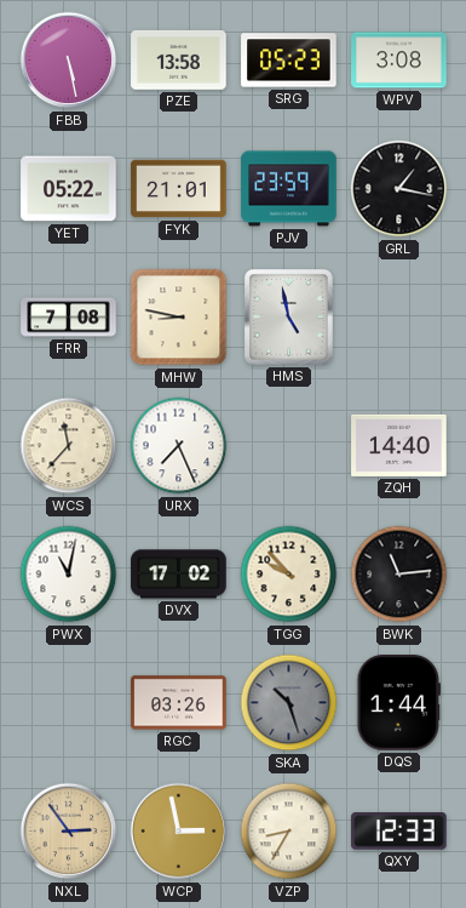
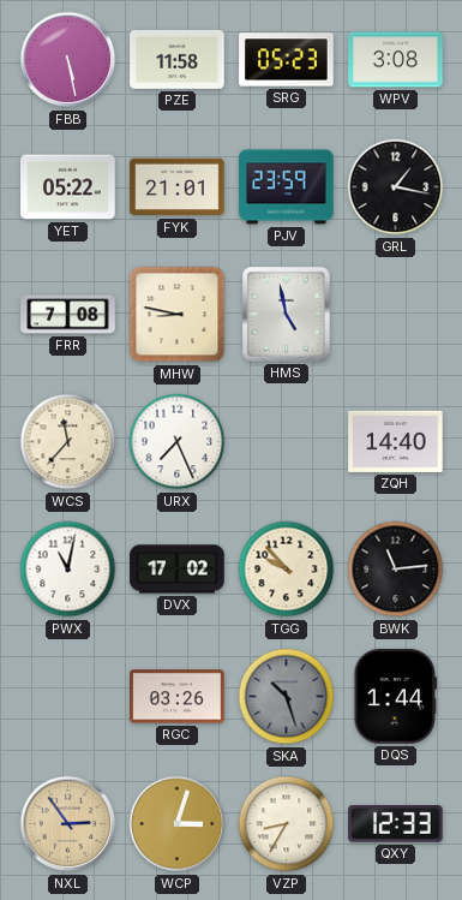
PZE: 13:58 -> 11:58
WCP: 2:58 -> 3:03
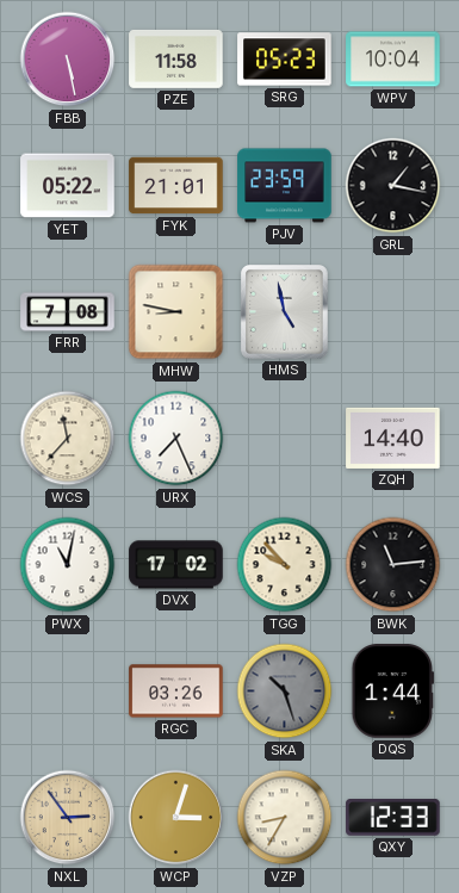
WPV: 3:08 -> 10:04
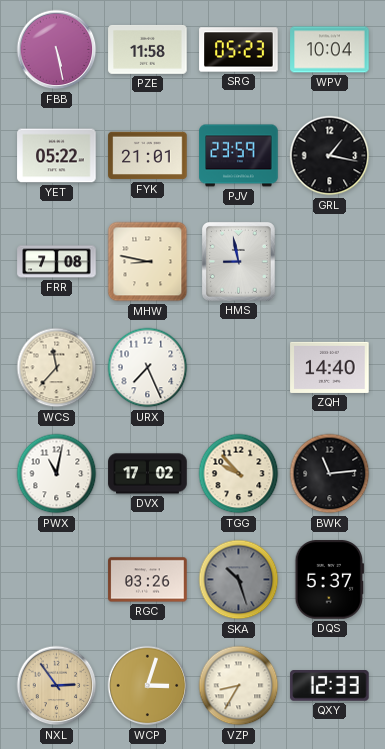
HMS: 4:58 -> 8:58
DQS: 1:44 -> 5:37
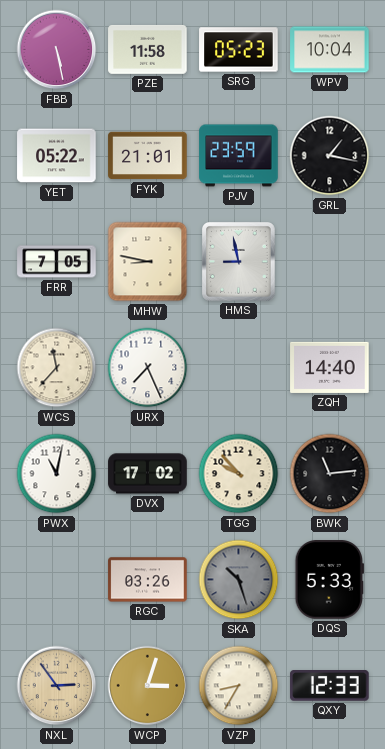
FRR: 7:08 -> 7:05
DQS: 5:37 -> 5:33
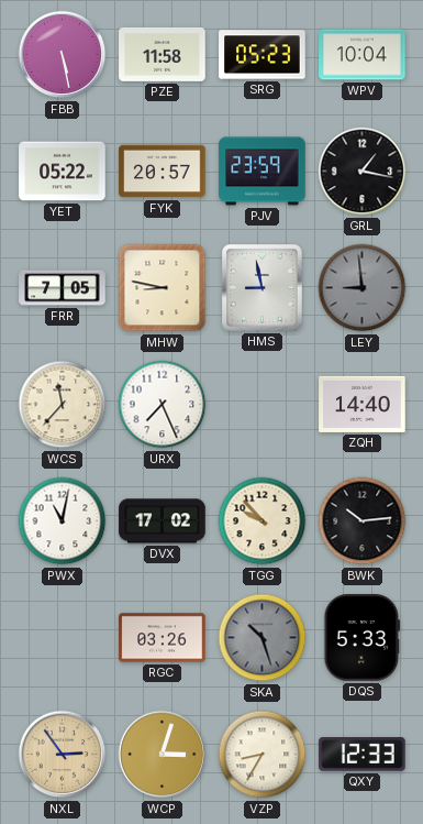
FYK: 21:01 -> 20:57
LEY: none -> 8:59
BWK: 11:14 -> 10:14
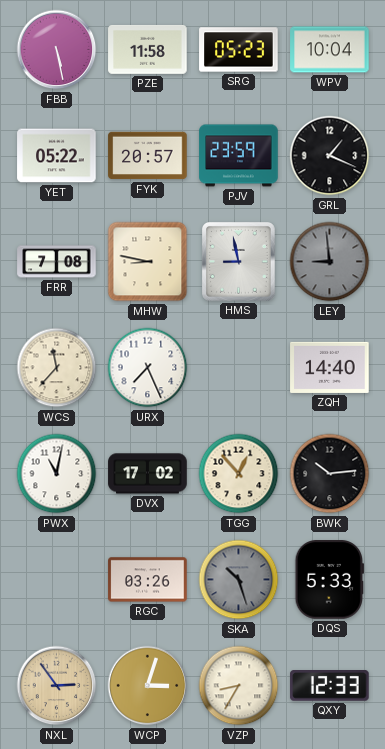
GRL: 1:17 -> 1:19
FRR: 7:05 -> 7:08
TGG: 9:53 -> 12:53
